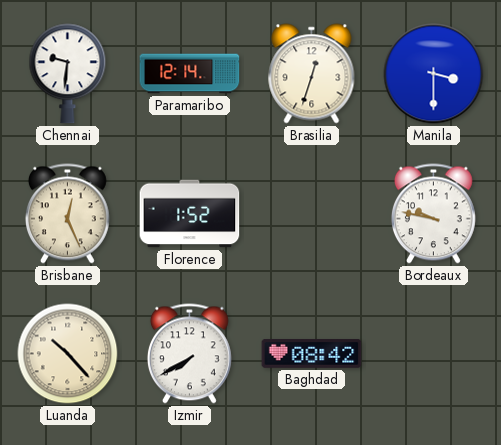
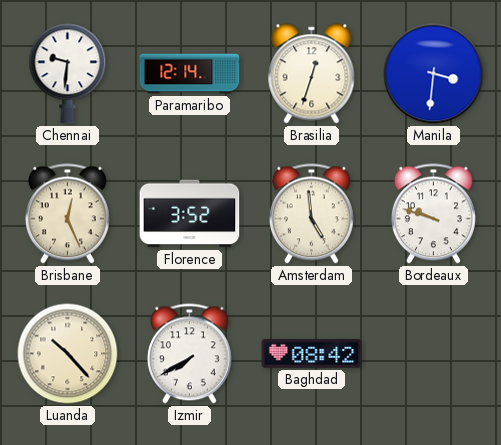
Manila: 3:30 -> 3:31
Florence: 1:52 -> 3:52
Amsterdam: none -> 4:59
Bordeaux: 9:47 -> 9:48
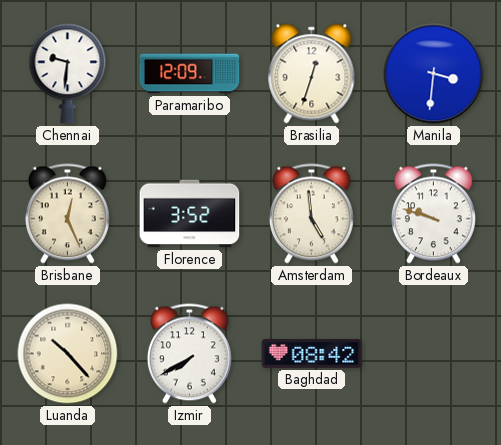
Paramaribo: 12:14 -> 12:09
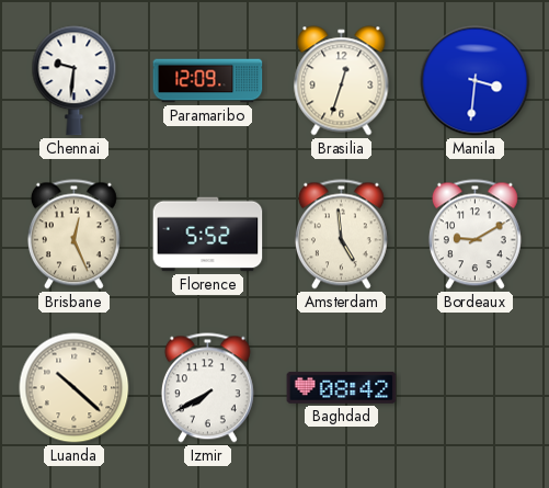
Florence: 3:52 -> 5:52
Bordeaux: 9:48 -> 9:10
Luanda: 10:23 -> 10:22
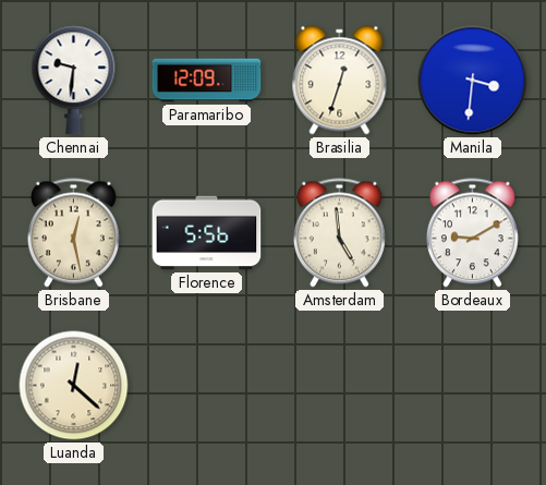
Brisbane: 12:26 -> 12:28
Florence: 5:52 -> 5:56
Luanda: 10:22 -> 12:22
Izmir: 7:40 -> none
Baghdad: 08:42 -> none
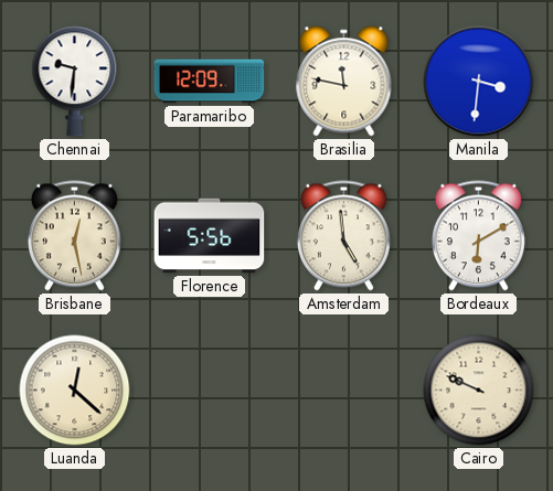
Brasilia: 12:33 -> 11:47
Bordeaux: 9:10 -> 6:10
Cairo: none -> 9:49
